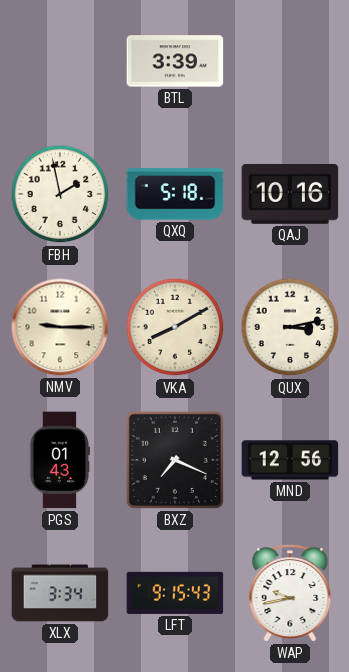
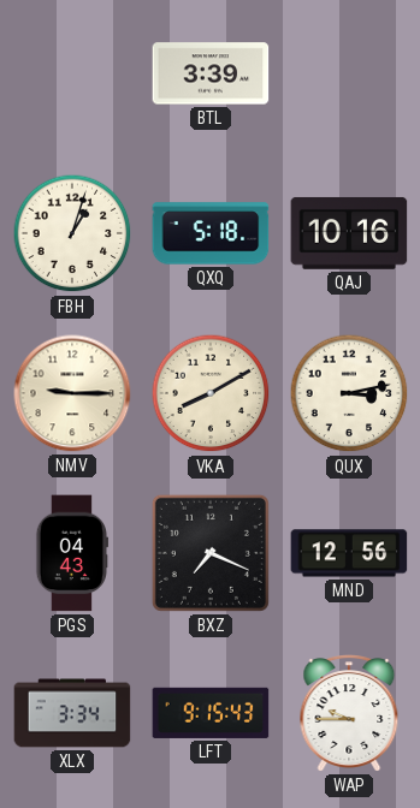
FBH: 1:58 -> 1:03
PGS: 01:43 -> 04:43
WAP: 9:43 -> 9:45
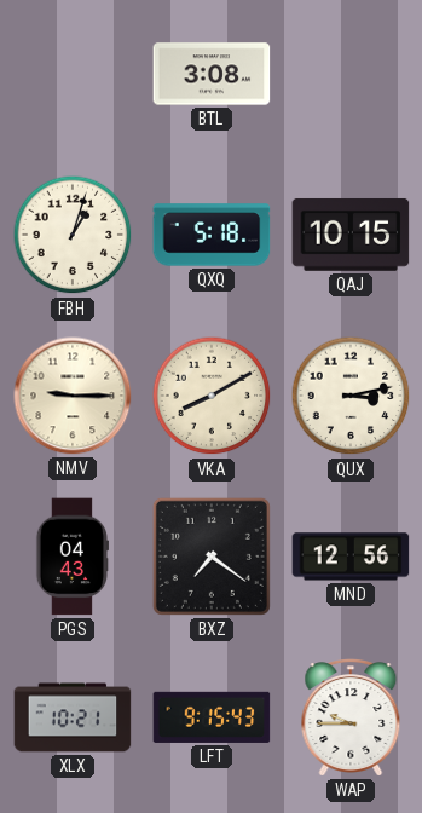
BTL: 3:39 -> 3:08
QAJ: 10:16 -> 10:15
BXZ: 7:19 -> 7:21
XLX: 3:34 -> 10:21
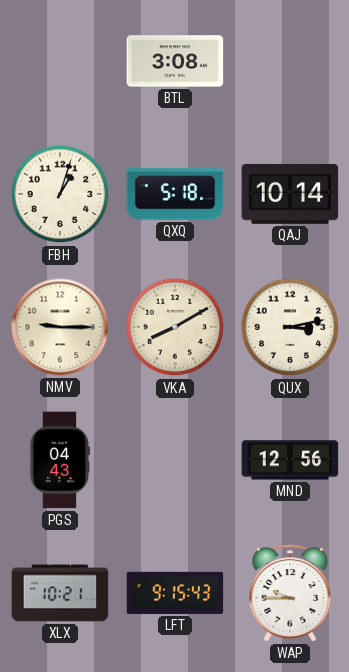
QAJ: 10:15 -> 10:14
BXZ: 7:21 -> none
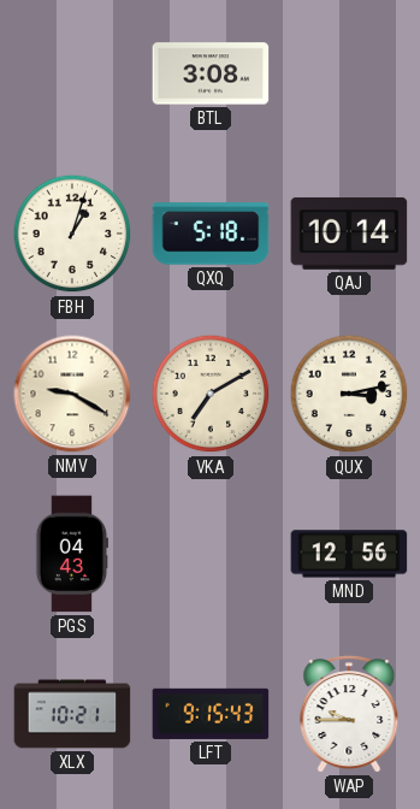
NMV: 9:15 -> 9:20
VKA: 8:10 -> 7:10
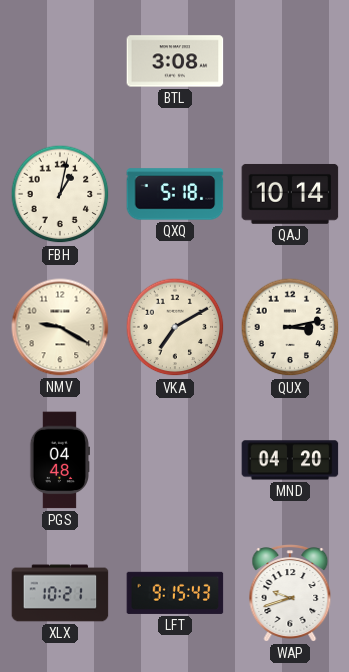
FBH: 1:03 -> 1:02
PGS: 04:43 -> 04:48
MND: 12:56 -> 04:20
WAP: 9:45 -> 9:42
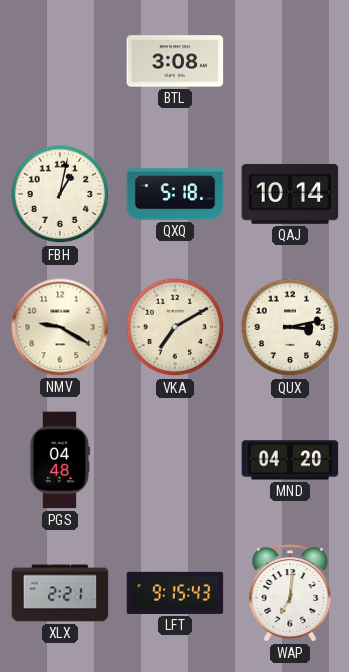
XLX: 10:21 -> 2:21
WAP: 9:42 -> 7:01
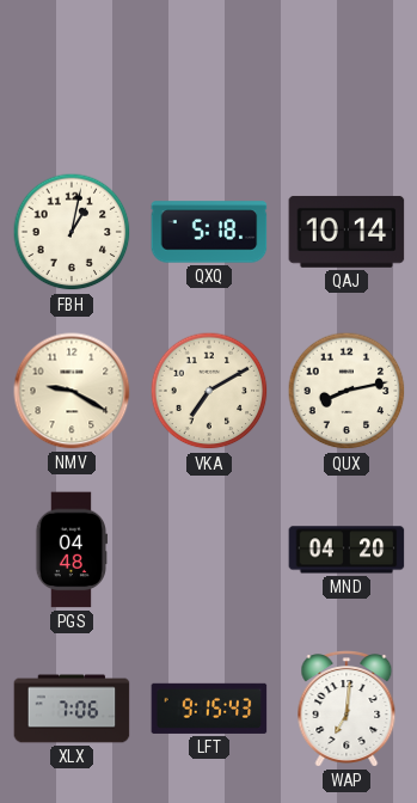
BTL: 3:08 -> none
QUX: 3:13 -> 8:13
XLX: 2:21 -> 7:06
